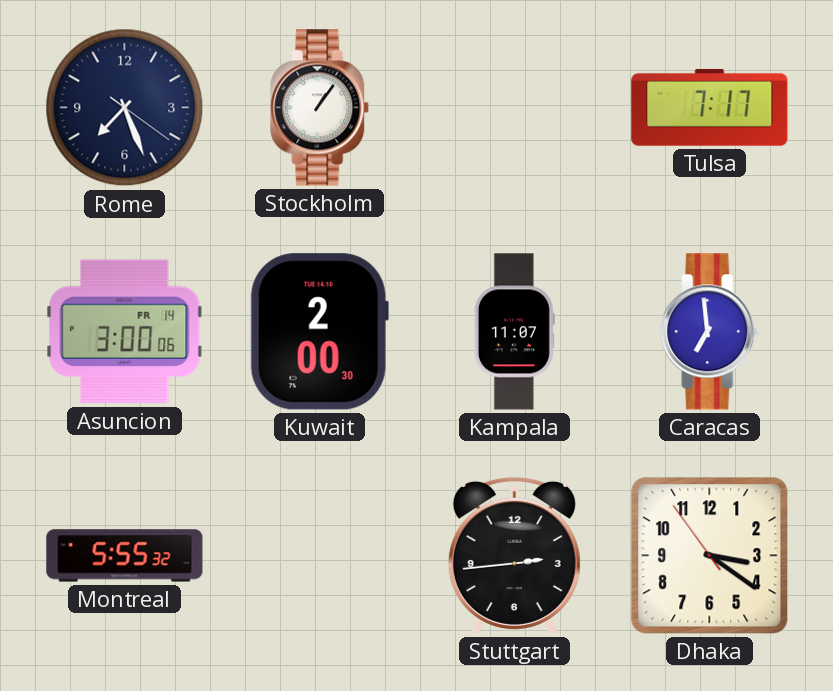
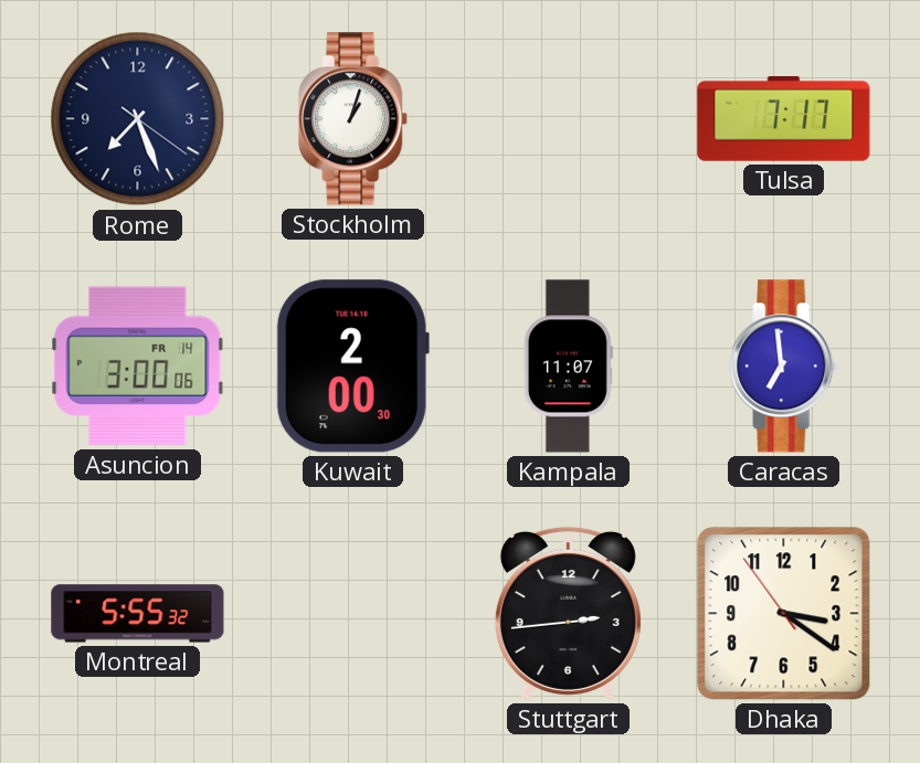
Stockholm: 1:06 -> 1:03
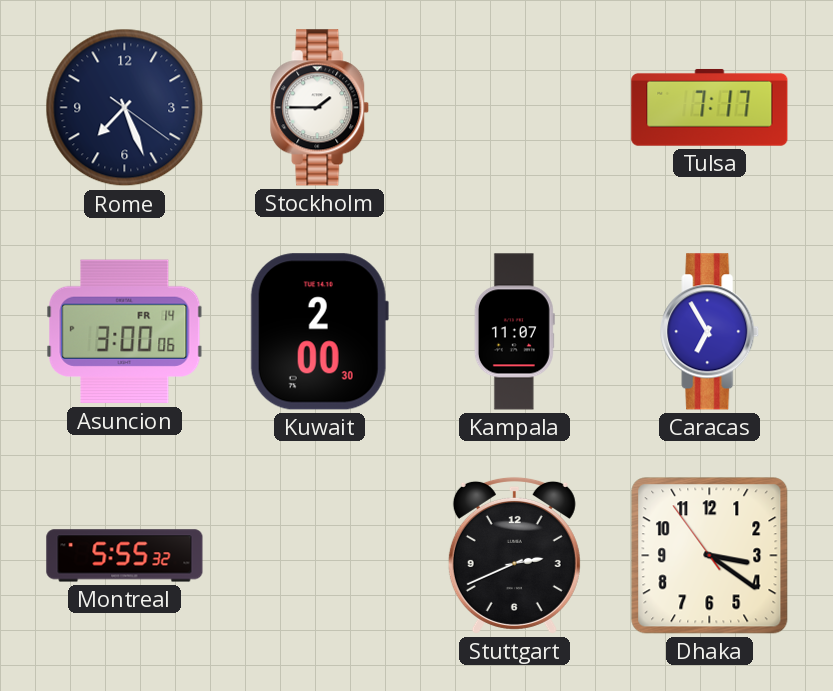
Stockholm: 1:03 -> 1:45
Caracas: 6:59 -> 6:55
Stuttgart: 2:44 -> 2:41
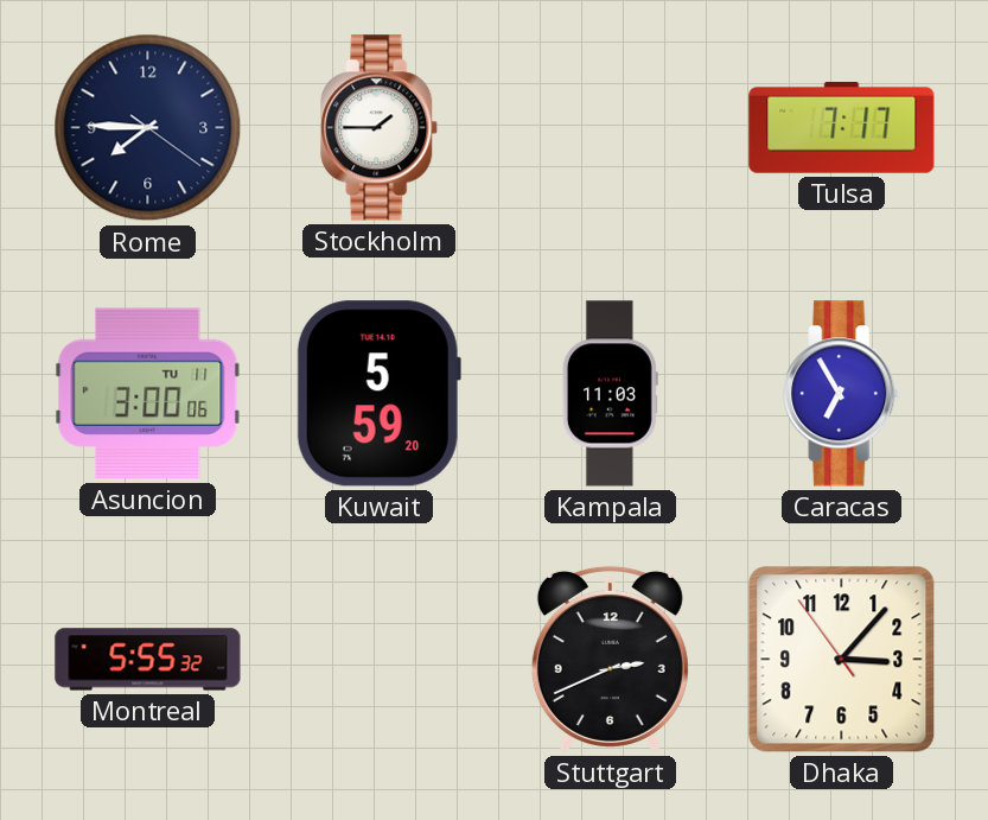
Rome: 7:26 -> 7:45
Asuncion date: FR 14 -> TU 11
Kuwait: 2:00 -> 5:59
Kampala: 11:07 -> 11:03
Dhaka: 3:20 -> 3:06
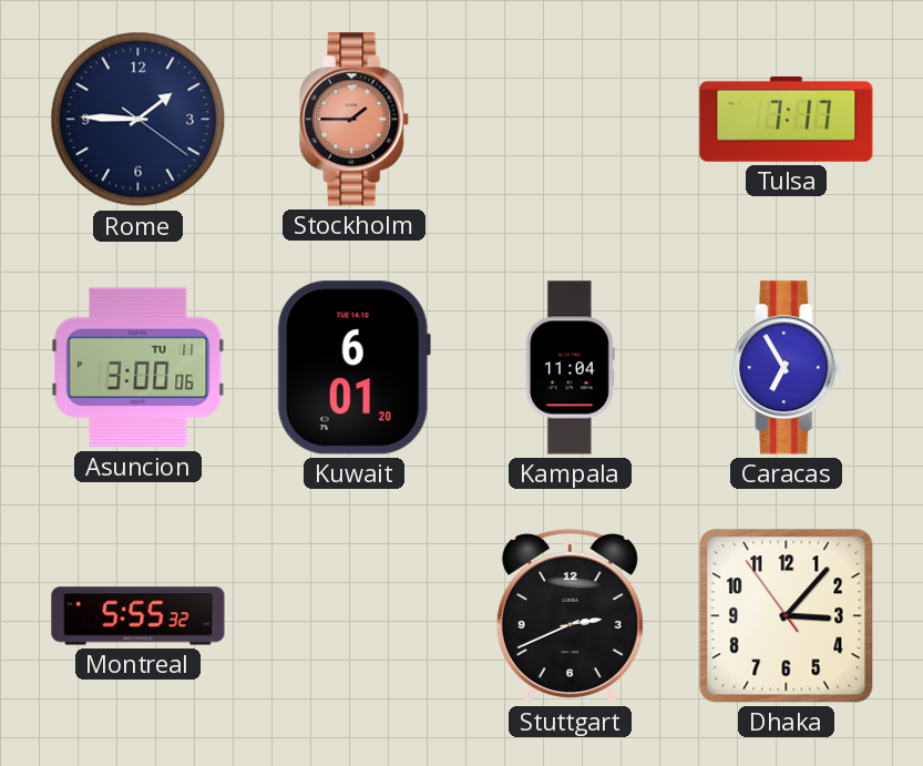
Rome: 7:45 -> 1:45
Stockholm dial: white -> salmon
Kuwait: 5:59 -> 6:01
Kampala: 11:03 -> 11:04
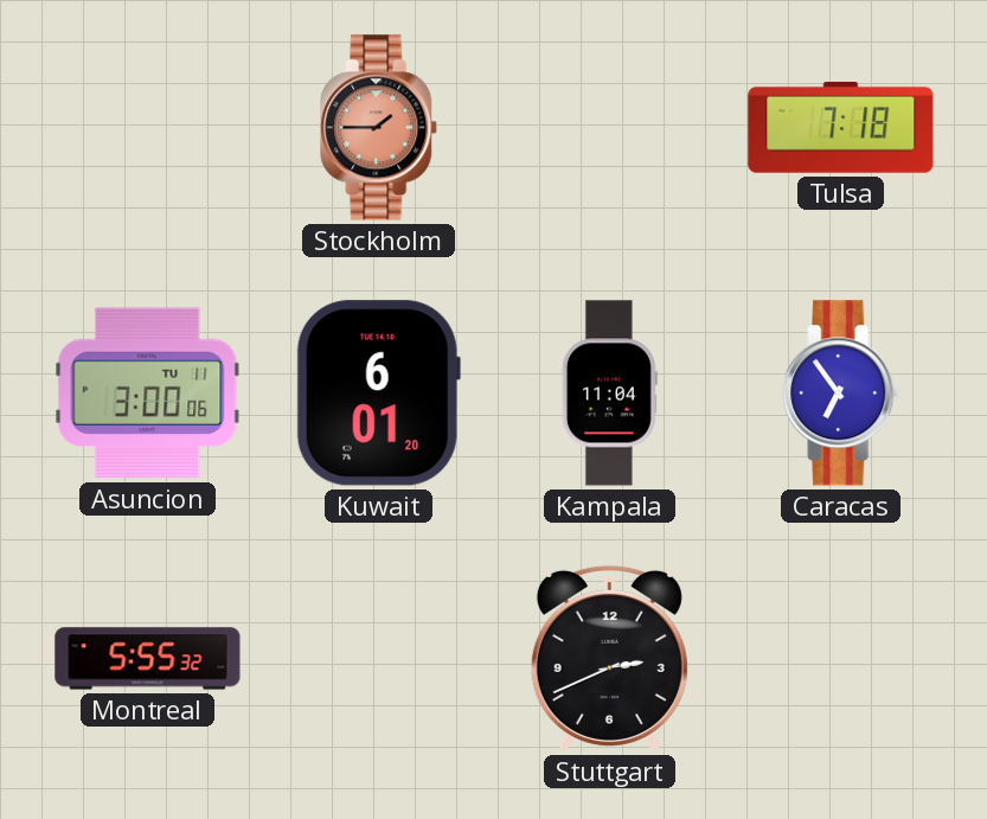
Rome: 1:45 -> none
Tulsa: 7:17 -> 7:18
Caracas: 6:55 -> 6:54
Dhaka: 3:06 -> none
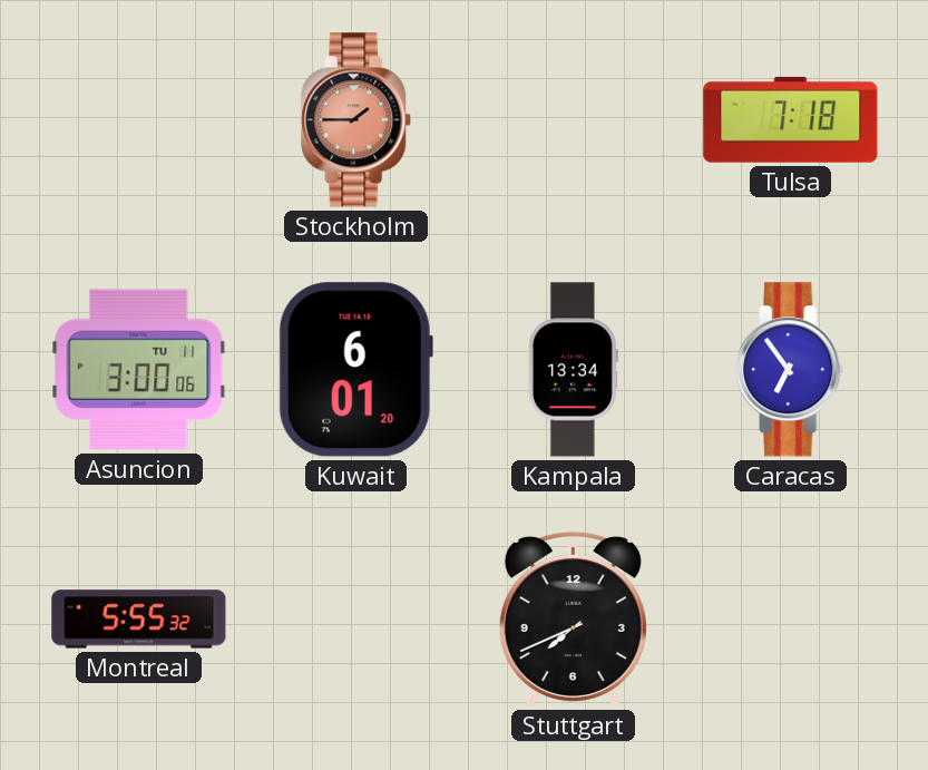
Kampala: 11:04 -> 13:34
Stuttgart: 2:41 -> 7:41
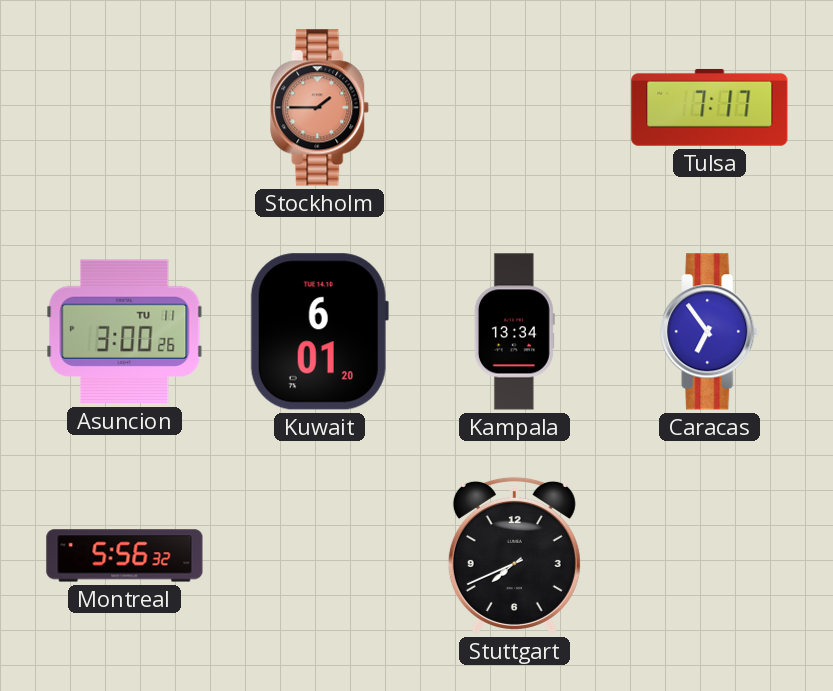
Tulsa: 7:18 -> 7:17
Asuncion: 3:00:06 -> 3:00:26
Montreal: 5:55 -> 5:56
